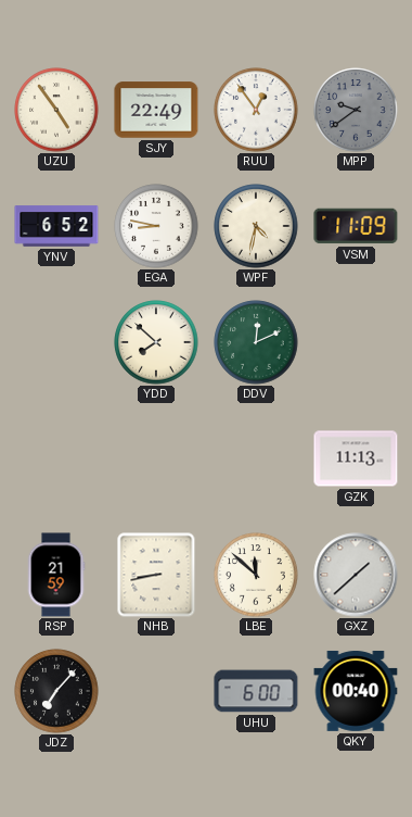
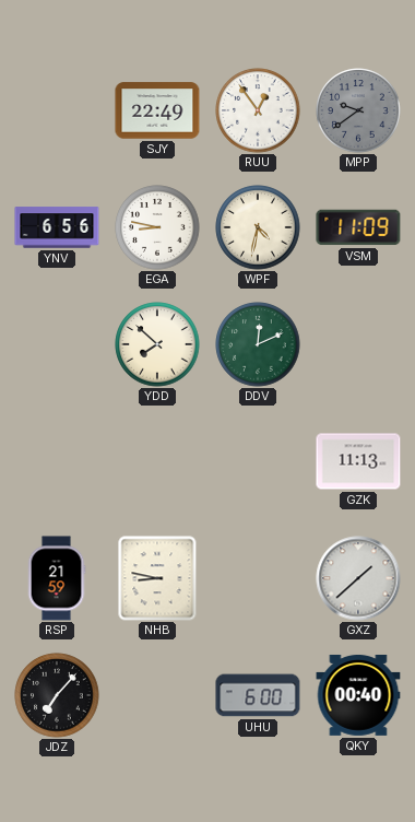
UZU: 4:54 -> none
YNV: 6:52 -> 6:56
NHB: 8:43 -> 8:47
LBE: 11:52 -> none
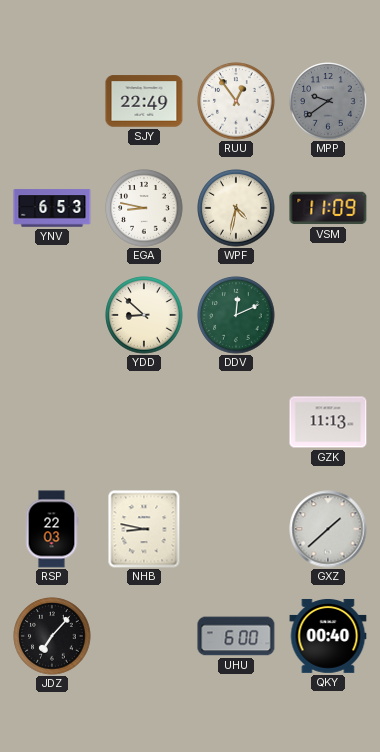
YNV: 6:56 -> 6:53
YDD: 7:52 -> 8:52
RSP: 21:59 -> 22:03
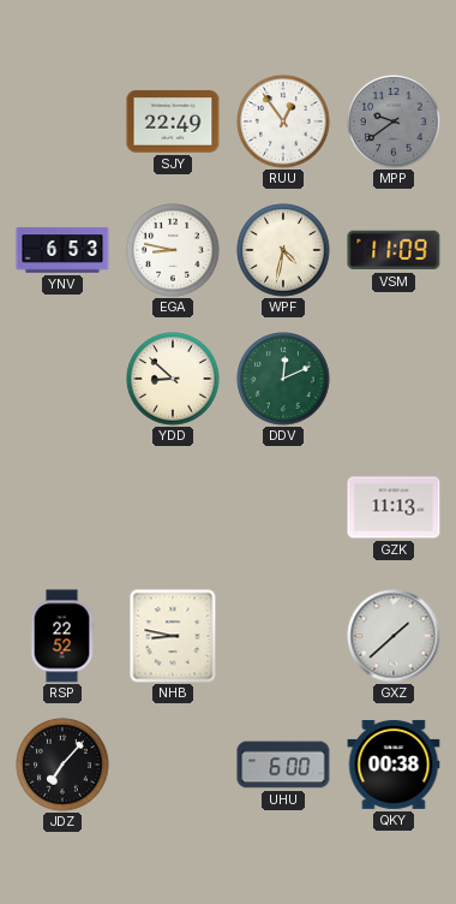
RSP: 22:03 -> 22:52
QKY: 00:40 -> 00:38
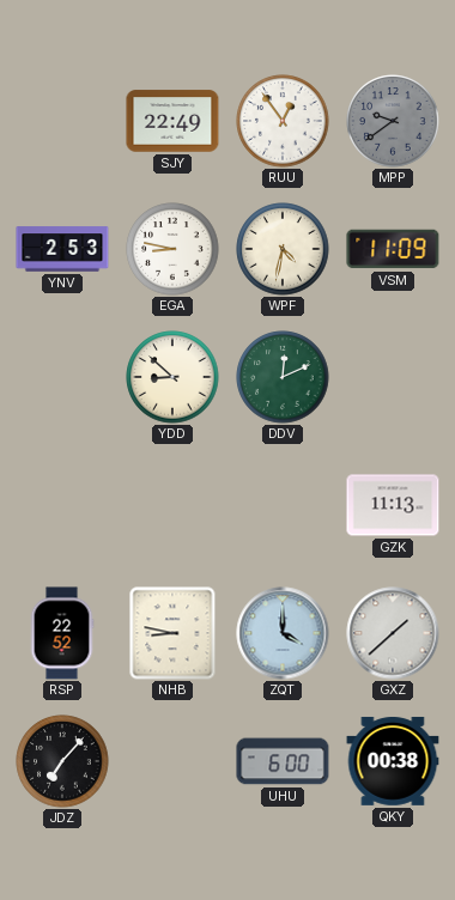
YNV: 6:53 -> 2:53
ZQT: none -> 4:00
